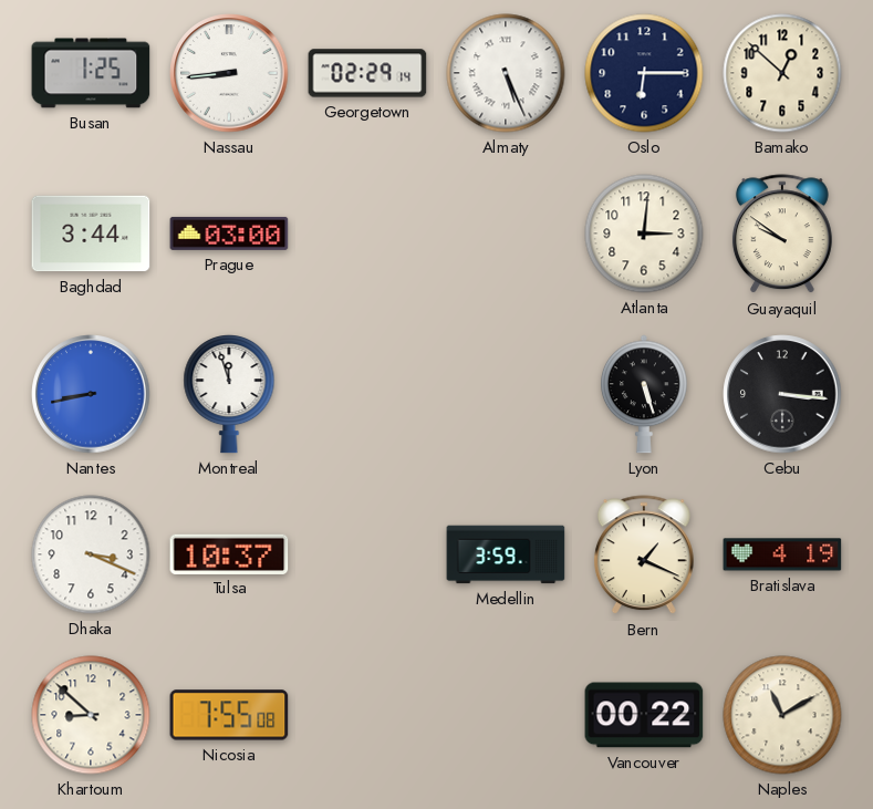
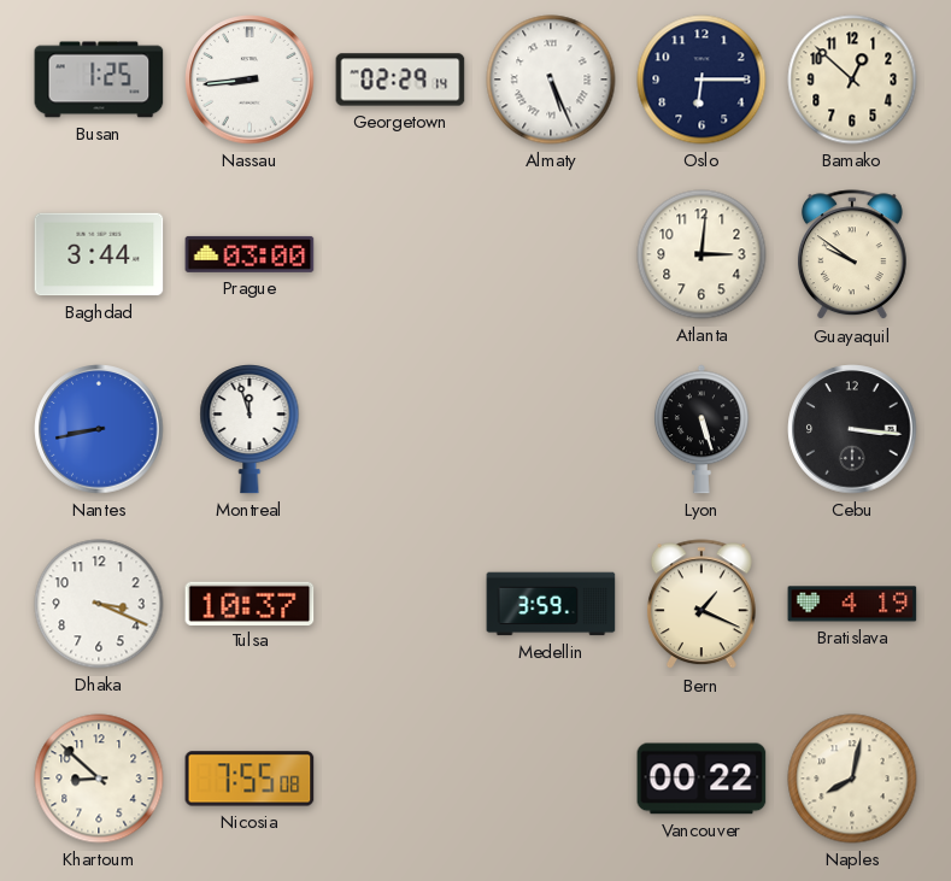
Naples: 11:10 -> 8:02
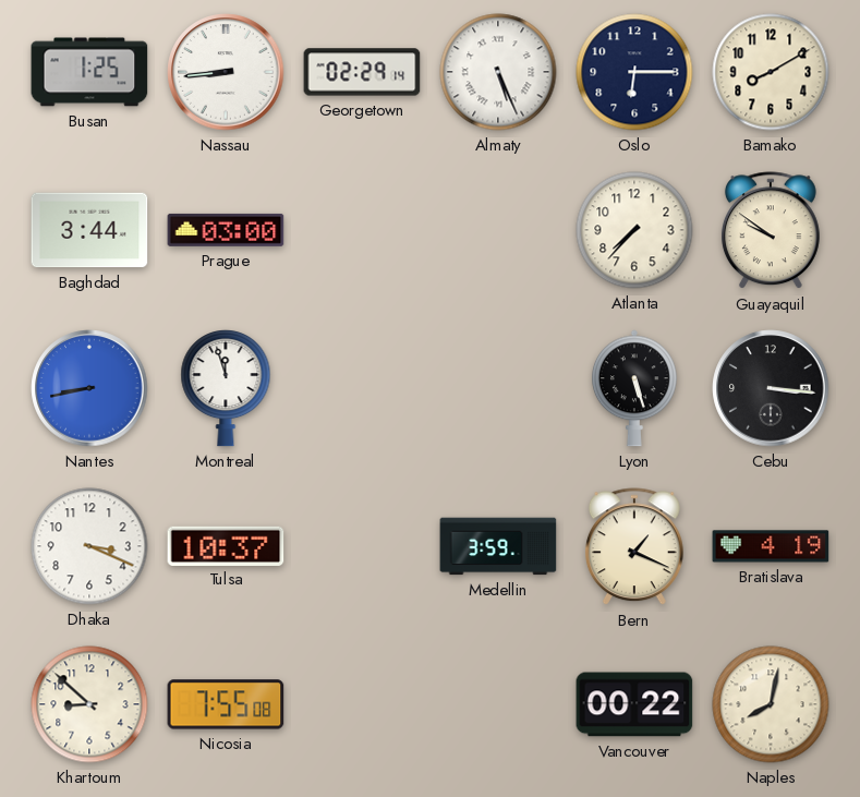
Bamako: 12:52 -> 8:10
Atlanta: 3:01 -> 7:37
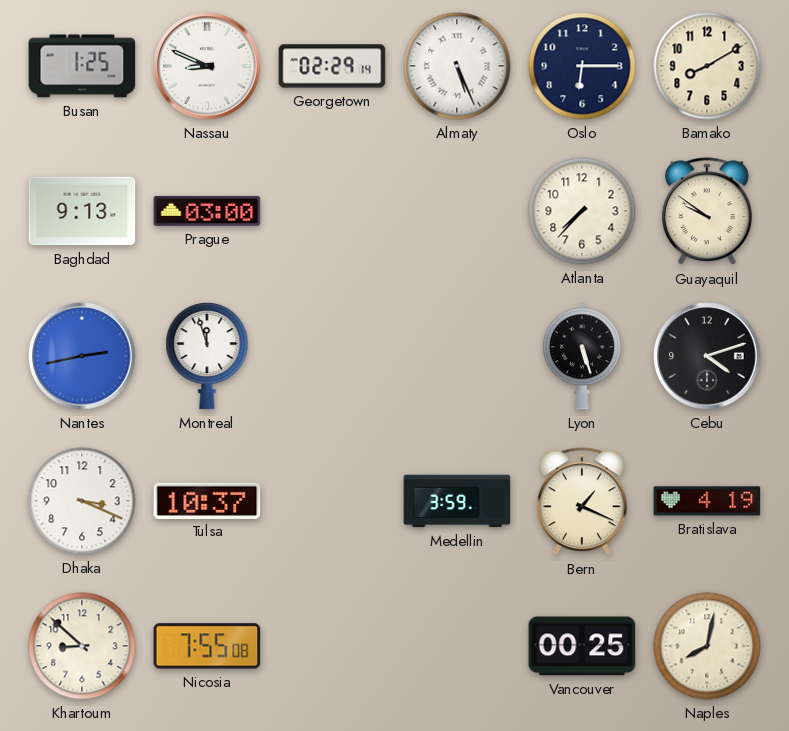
Nassau: 8:44 -> 8:49
Baghdad: 3:44 -> 9:13
Nantes: 8:43 -> 2:43
Cebu: 3:16 -> 4:12
Vancouver: 00:22 -> 00:25
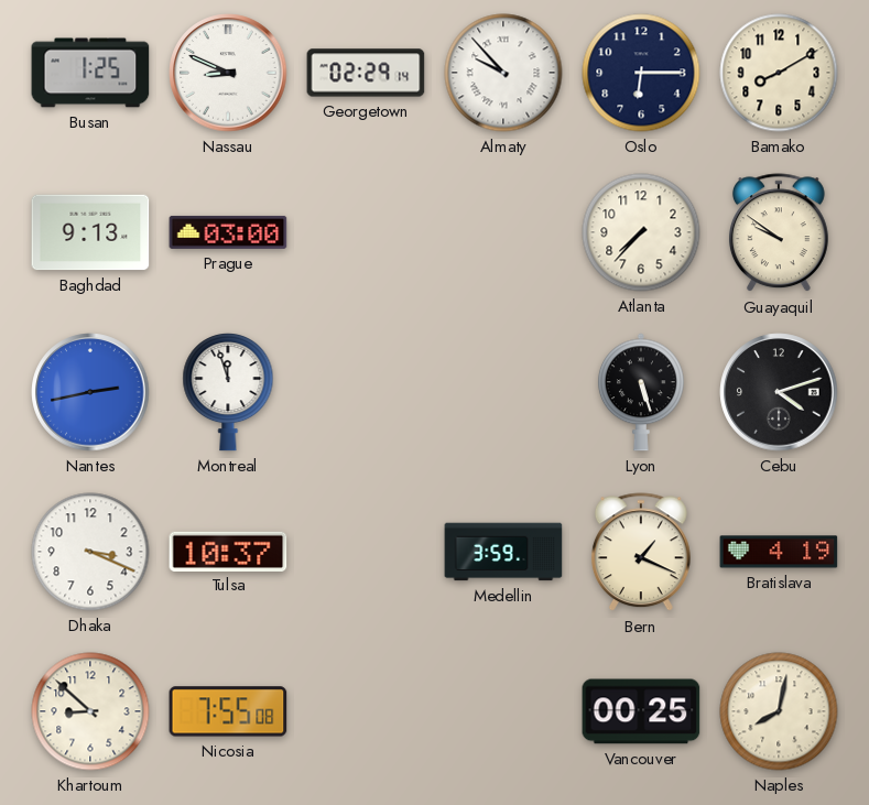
Almaty: 5:26 -> 9:53
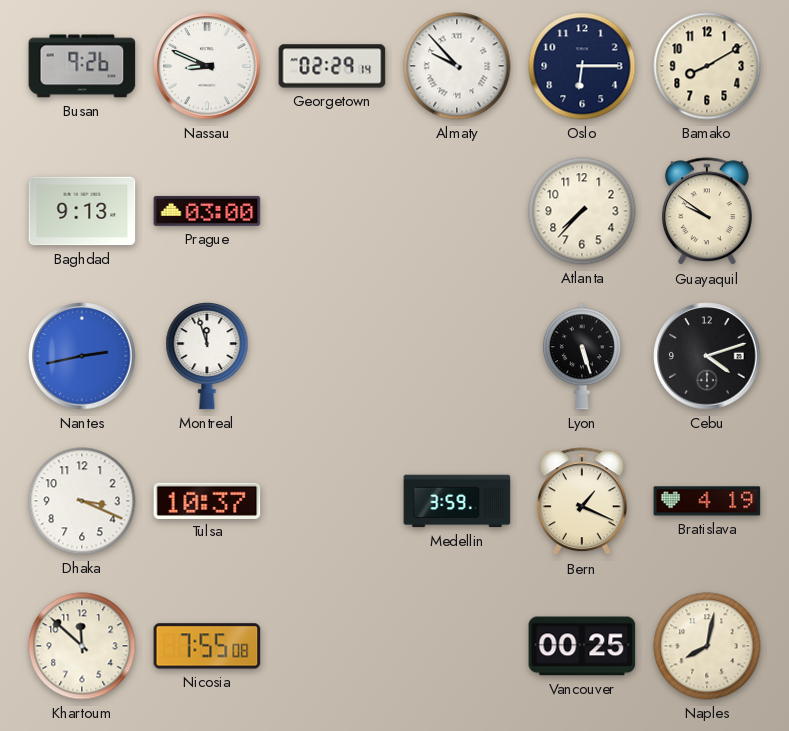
Busan: 1:25 -> 9:26
Khartoum: 8:52 -> 11:52
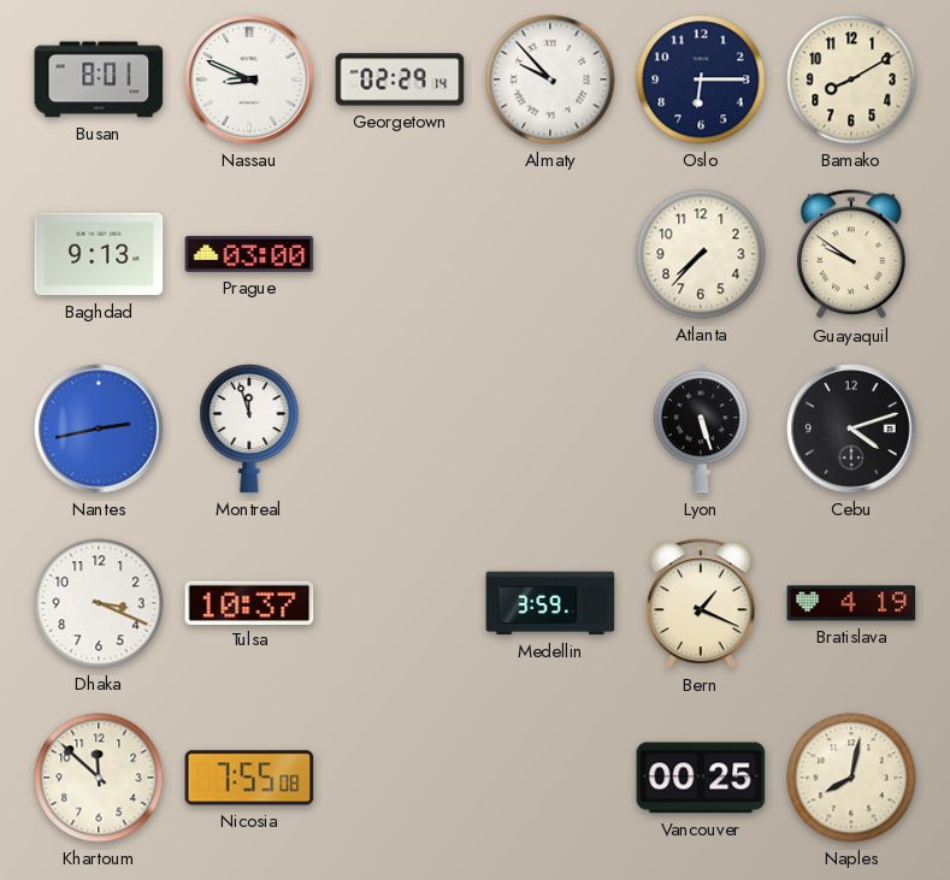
Busan: 9:26 -> 8:01
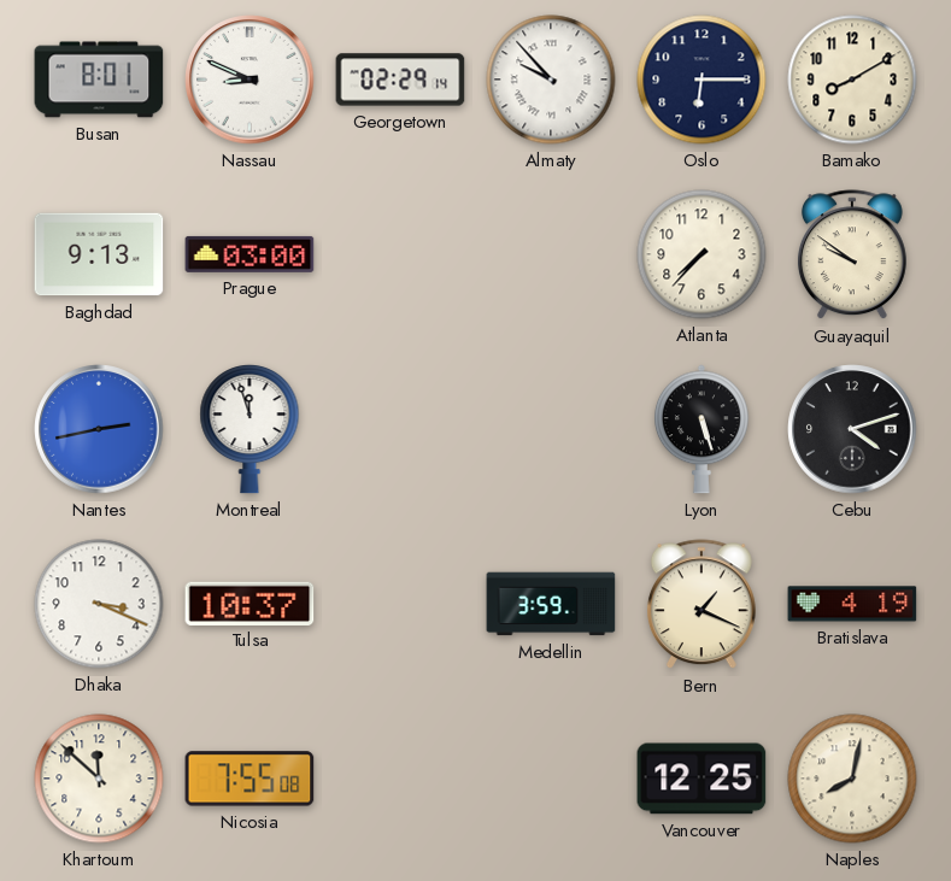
Vancouver: 00:25 -> 12:25
